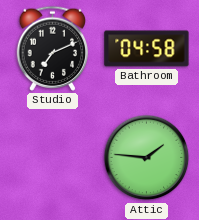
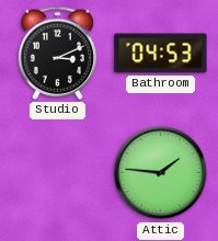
Studio: 7:11 -> 3:11
Bathroom: 04:58 -> 04:53
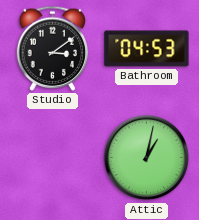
Studio: 3:11 -> 3:09
Attic: 1:46 -> 1:02
